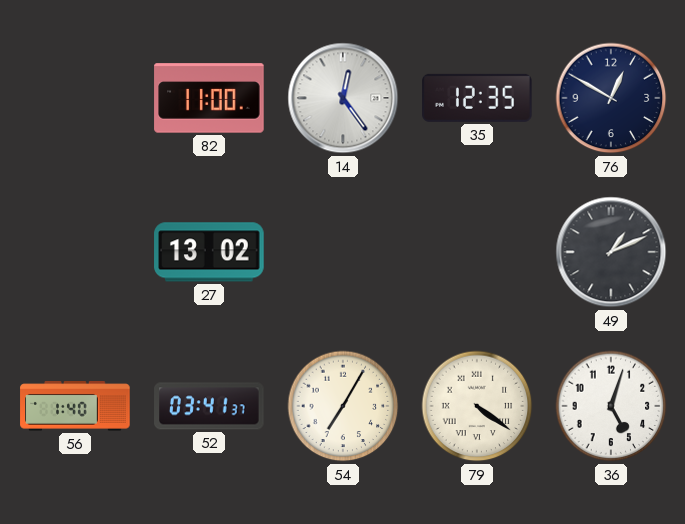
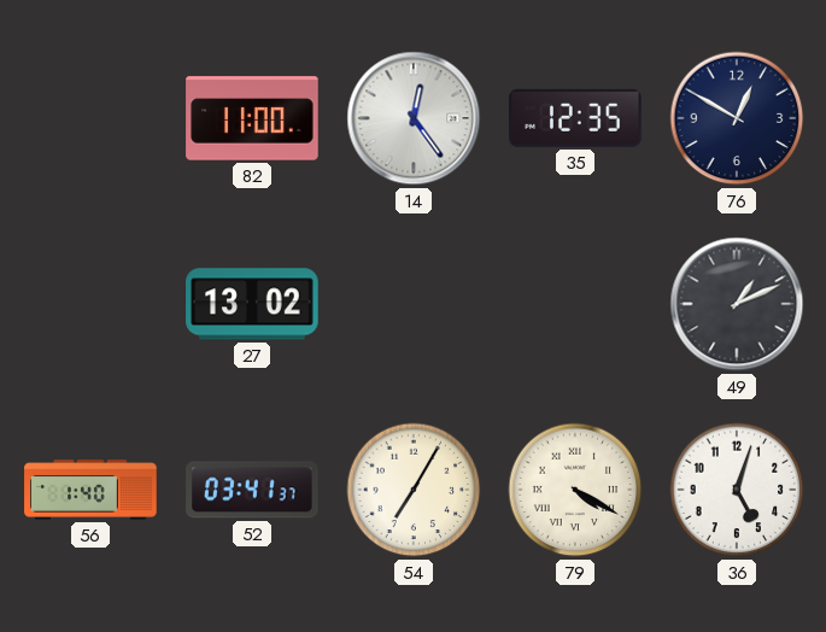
79: 4:21 -> 4:20
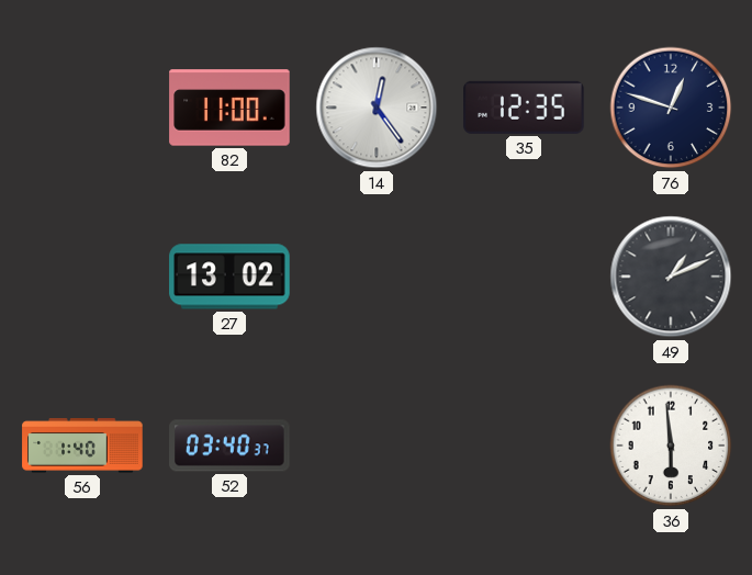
76: 12:50 -> 12:48
52: 03:41 -> 03:40
54: 7:05 -> none
79: 4:20 -> none
36: 5:03 -> 5:59
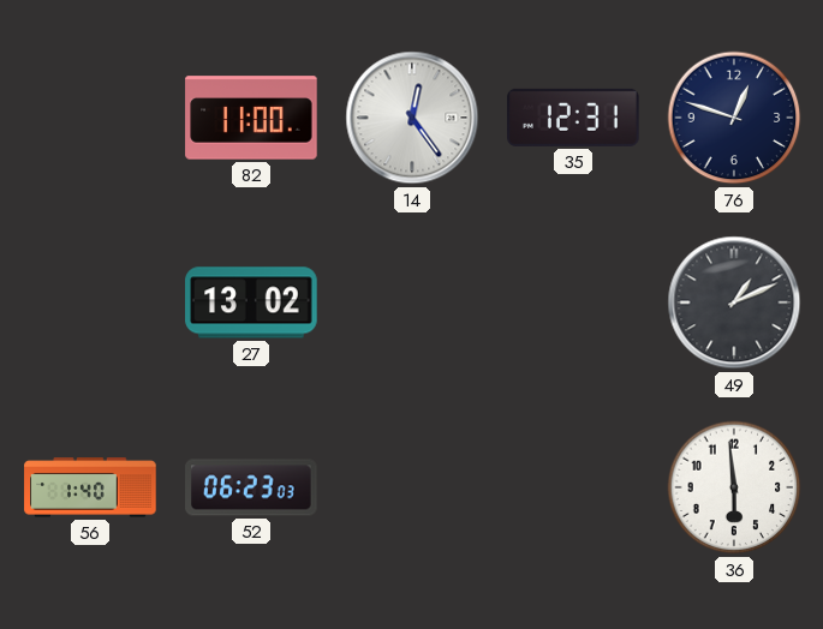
35: 12:35 -> 12:31
52: 03:40 -> 06:23
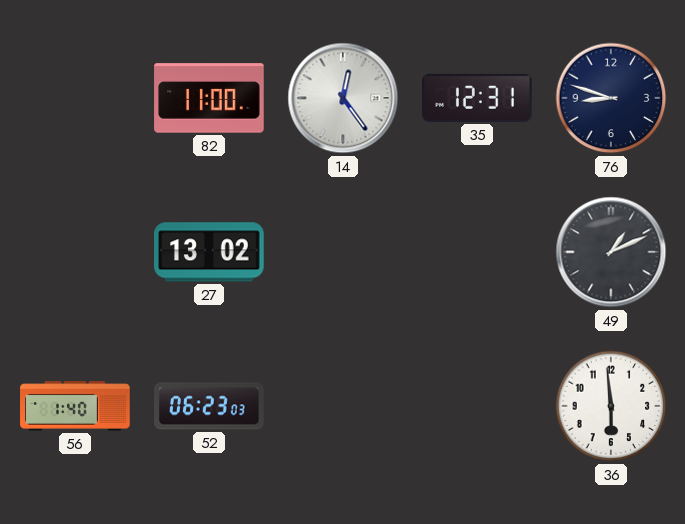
76: 12:48 -> 8:48
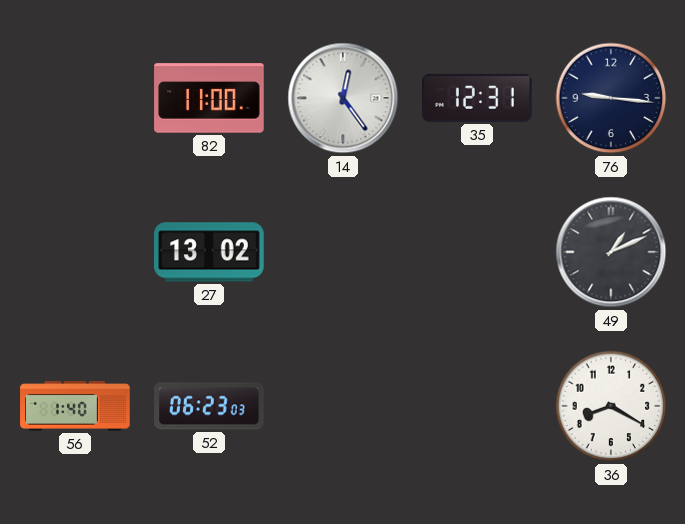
76: 8:48 -> 9:16
36: 5:59 -> 8:20
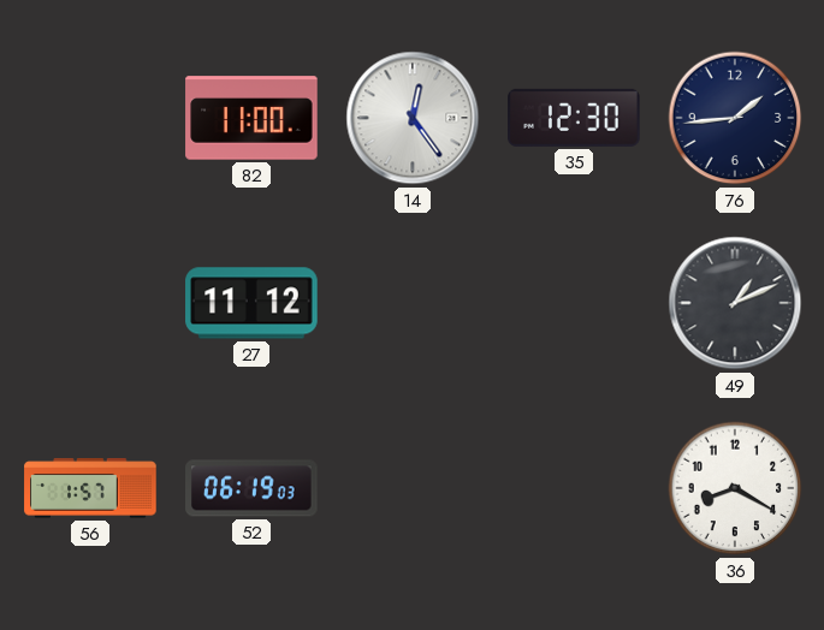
35: 12:31 -> 12:30
76: 9:16 -> 1:44
27: 13:02 -> 11:12
56: 1:40 -> 1:57
52: 06:23 -> 06:19
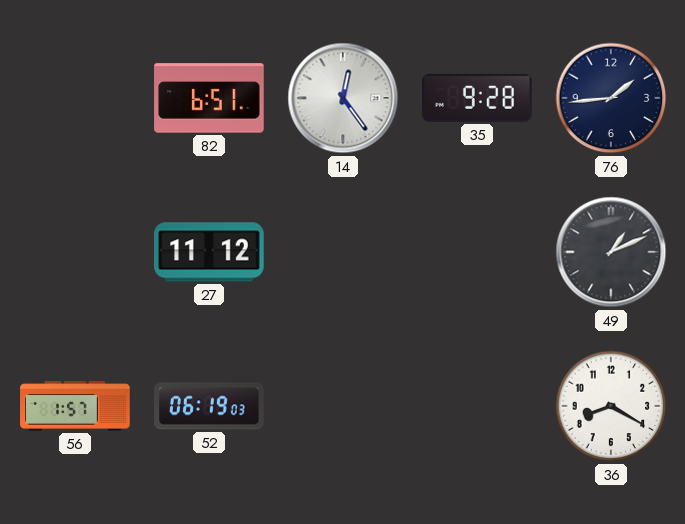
82: 11:00 -> 6:51
35: 12:30 -> 9:28
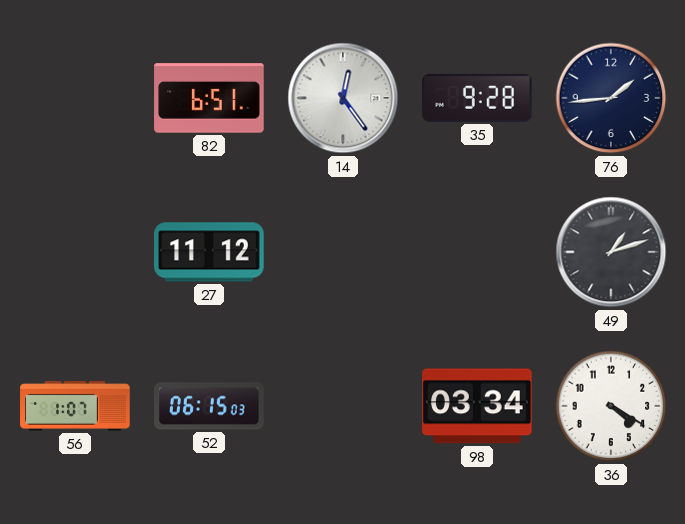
49: 1:11 -> 1:12
56: 1:57 -> 1:07
52: 06:19 -> 06:15
98: none -> 03:34
36: 8:20 -> 4:20
